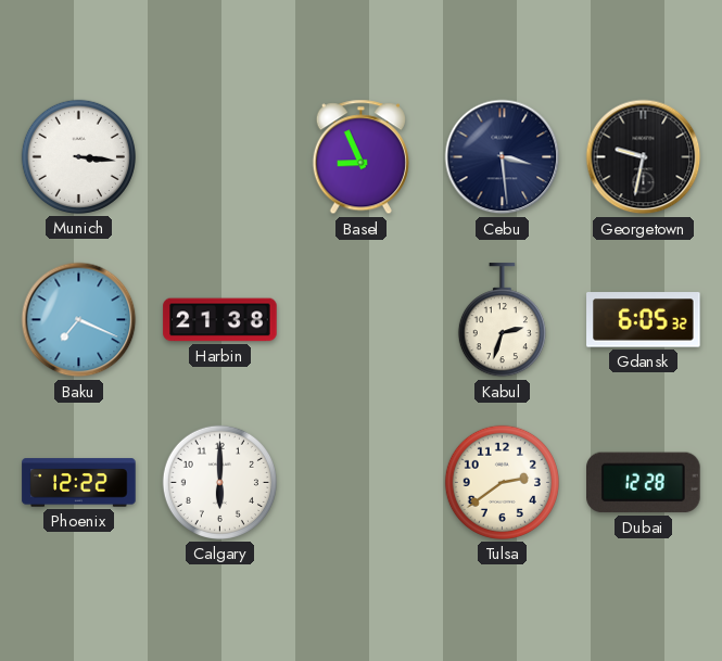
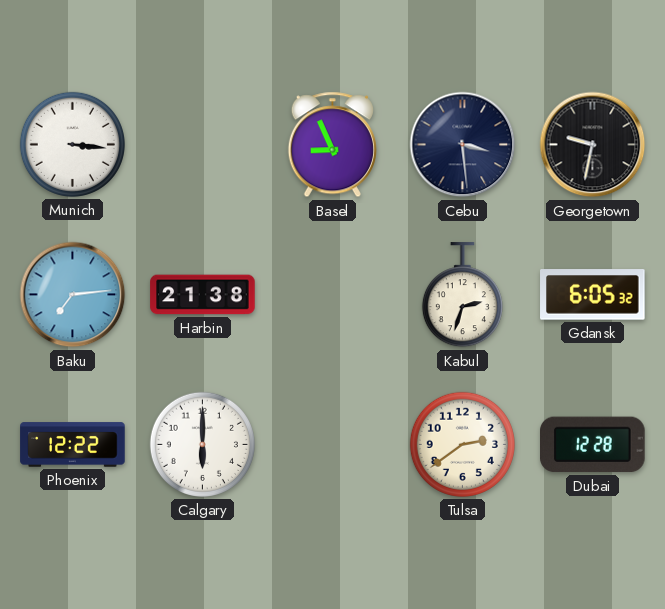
Baku: 7:19 -> 7:14
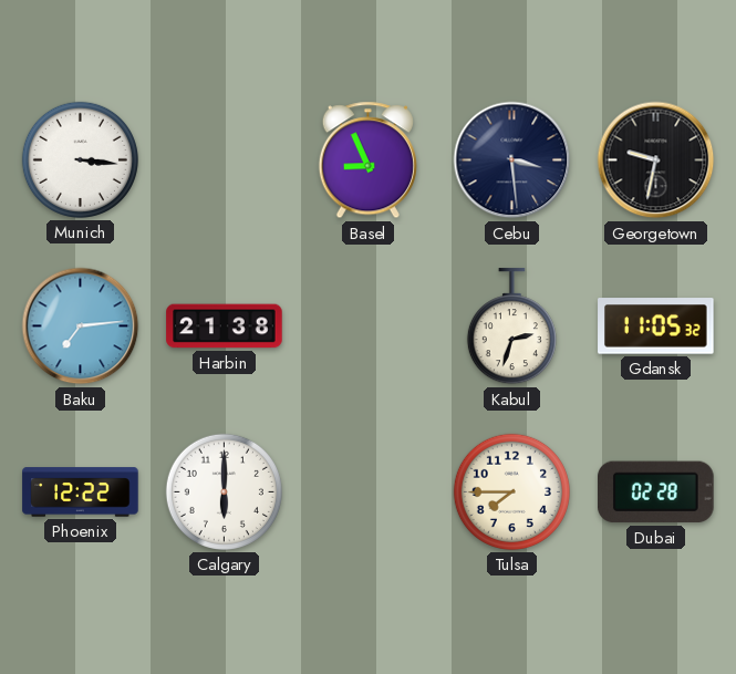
Gdansk: 6:05 -> 11:05
Tulsa: 2:39 -> 7:45
Dubai: 12:28 -> 02:28
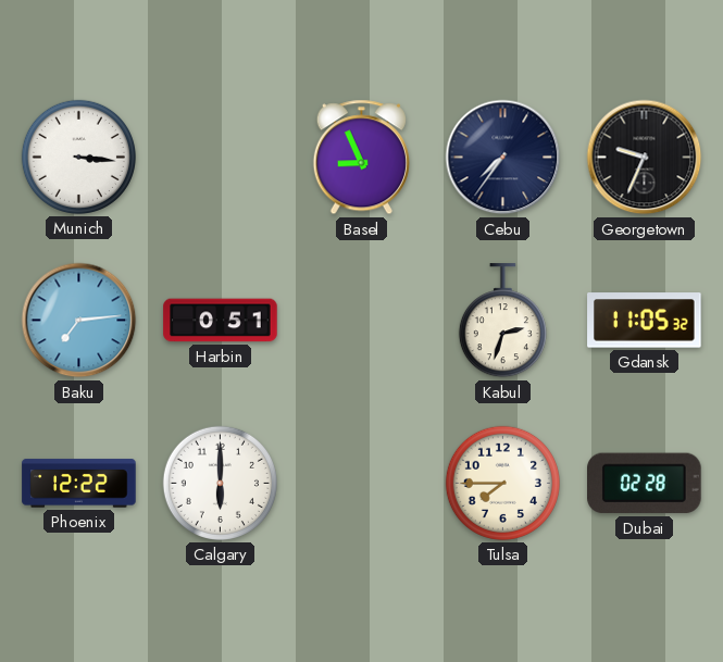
Cebu: 3:29 -> 7:36
Georgetown: 9:32 -> 9:34
Harbin: 21:38 -> 0:51
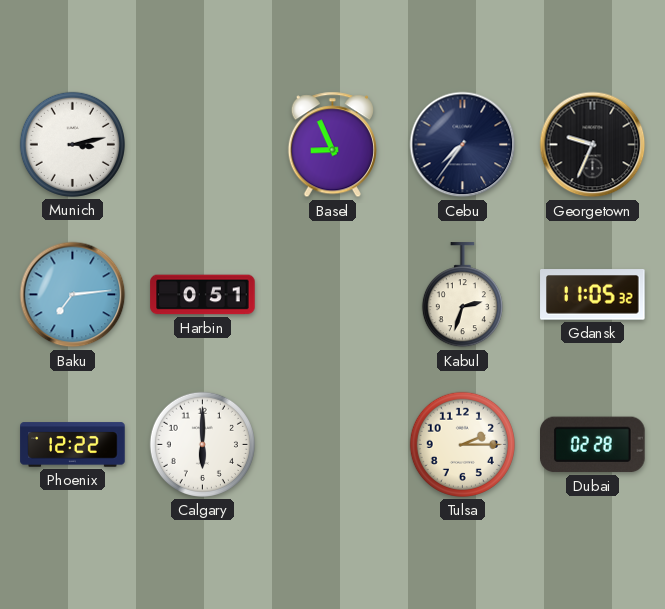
Munich: 3:16 -> 3:13
Tulsa: 7:45 -> 2:15
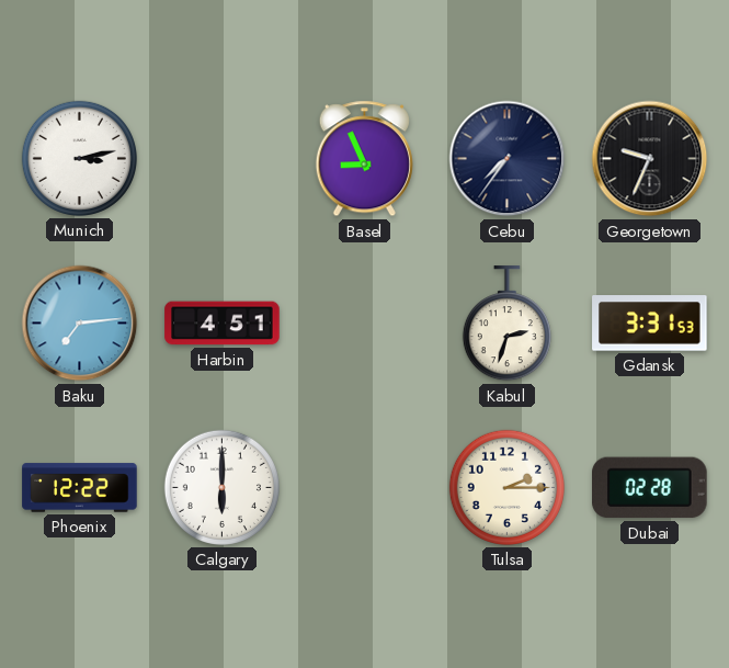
Harbin: 0:51 -> 4:51
Gdansk: 11:05 -> 3:31
